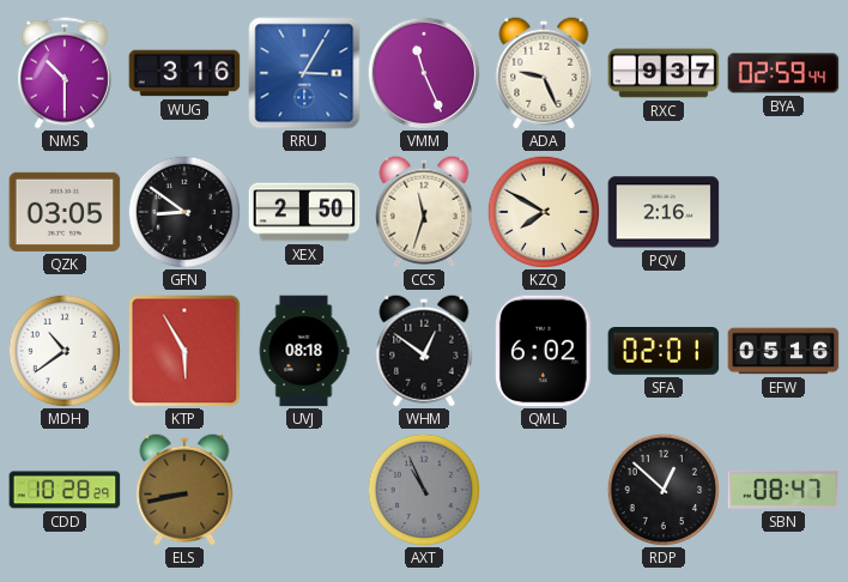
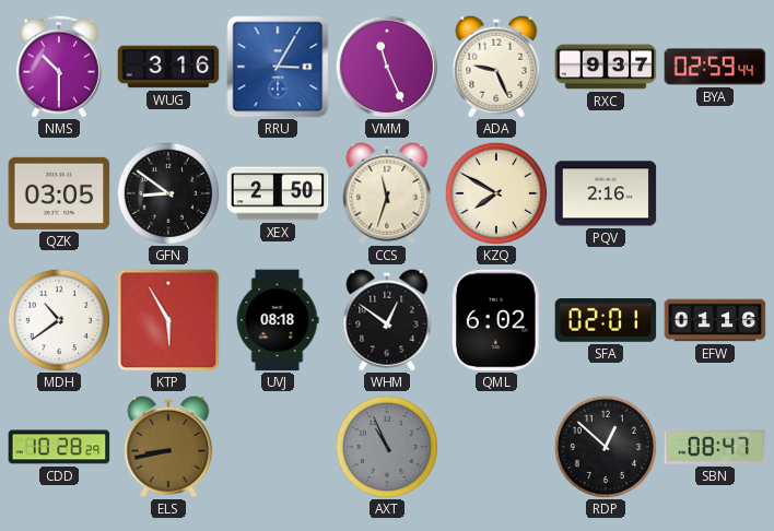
EFW: 05:16 -> 01:16
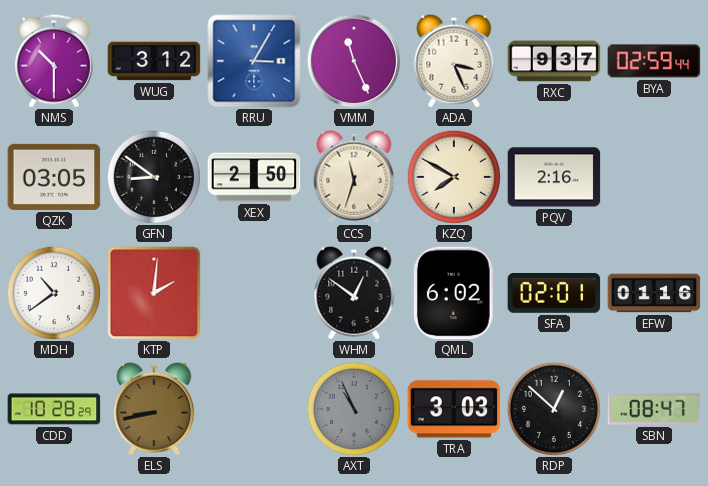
WUG: 3:16 -> 3:12
ADA: 9:26 -> 3:26
KTP: 5:55 -> 2:01
UVJ: 08:18 -> none
TRA: none -> 3:03
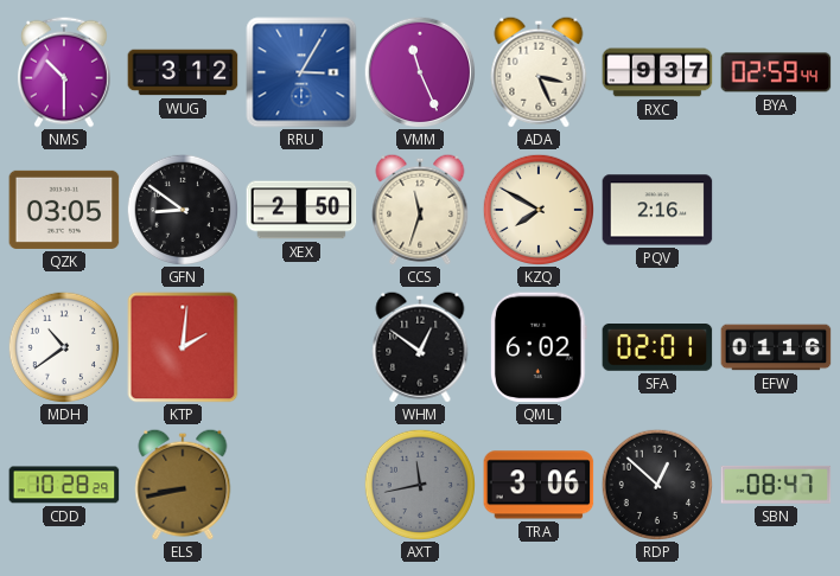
AXT: 10:56 -> 11:43
TRA: 3:03 -> 3:06
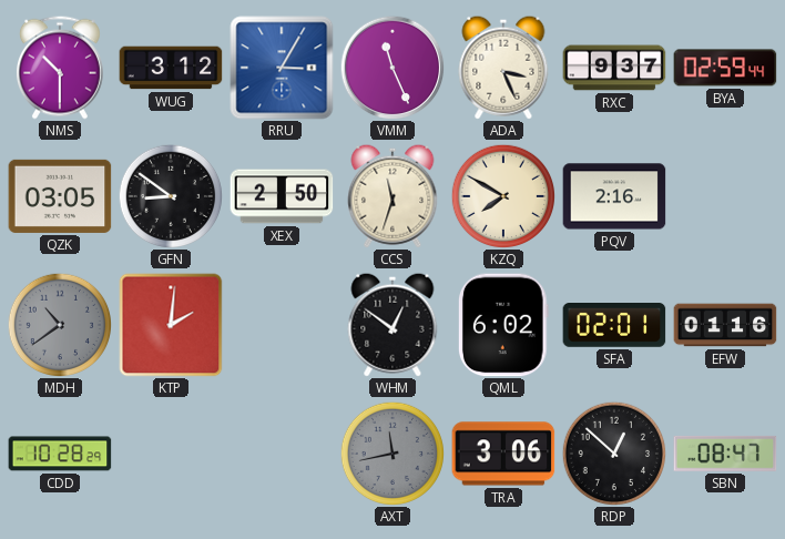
MDH dial: white -> grey
ELS: 8:43 -> none
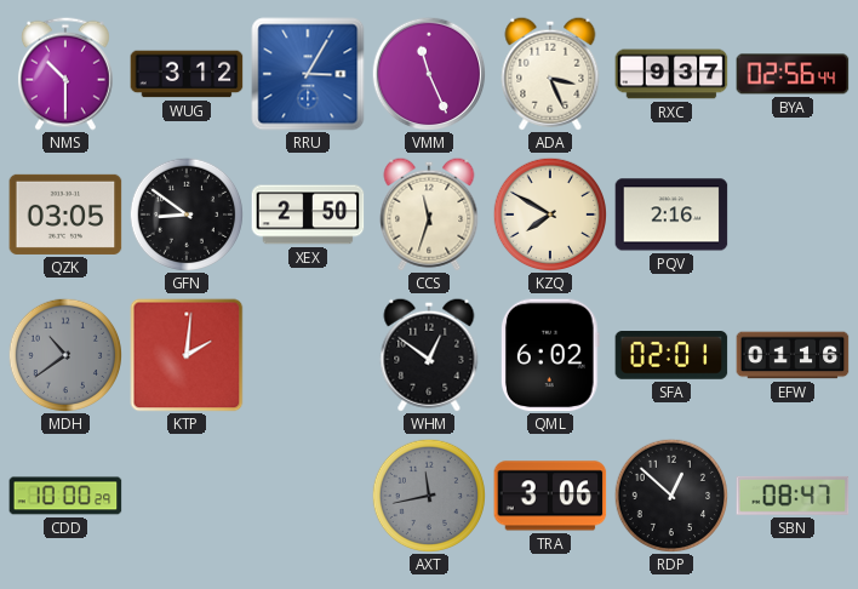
BYA: 02:59 -> 02:56
CDD: 10:28 -> 10:00
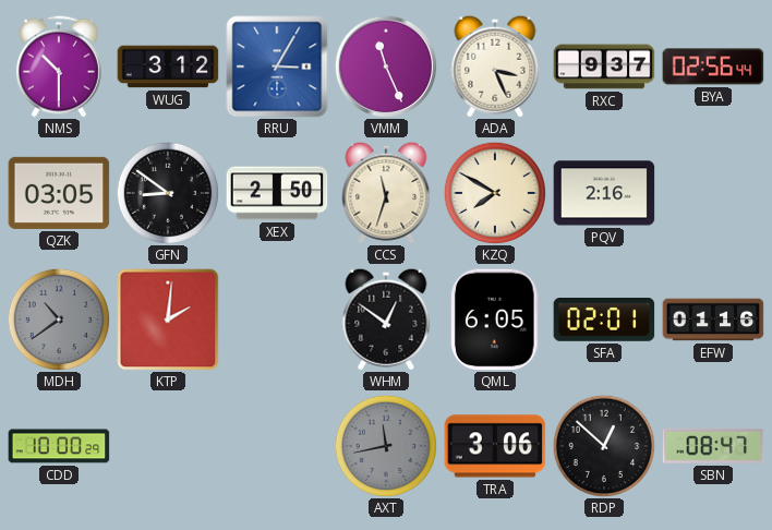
QML: 6:02 -> 6:05
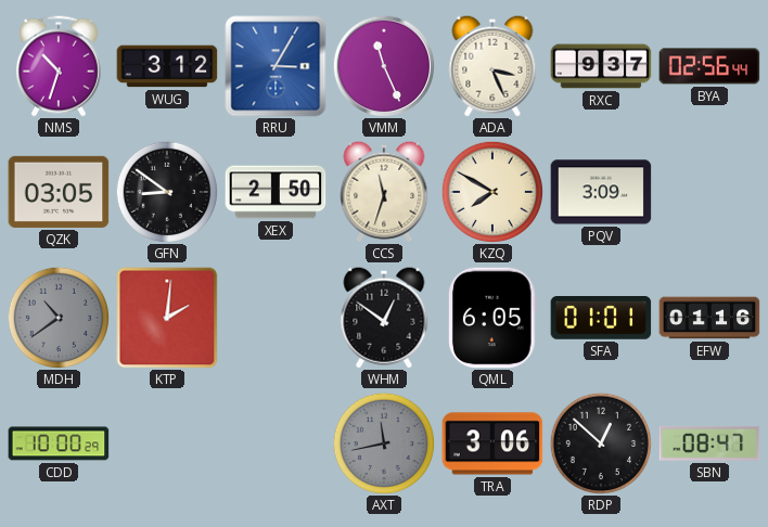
NMS: 10:30 -> 10:33
PQV: 2:16 -> 3:09
SFA: 02:01 -> 01:01
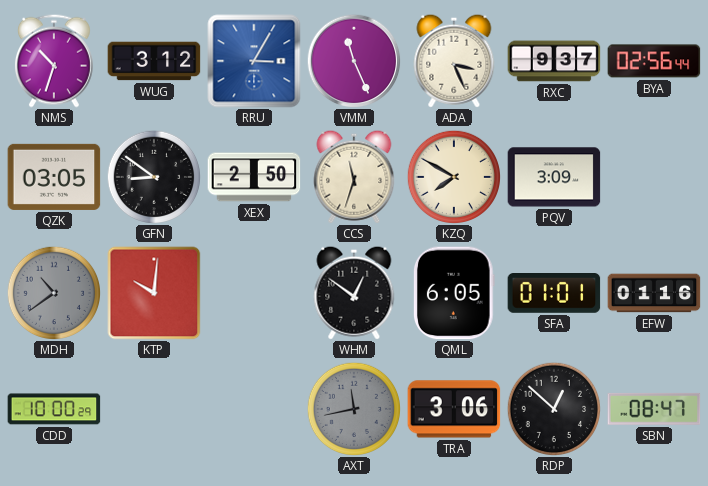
KTP: 2:01 -> 10:01
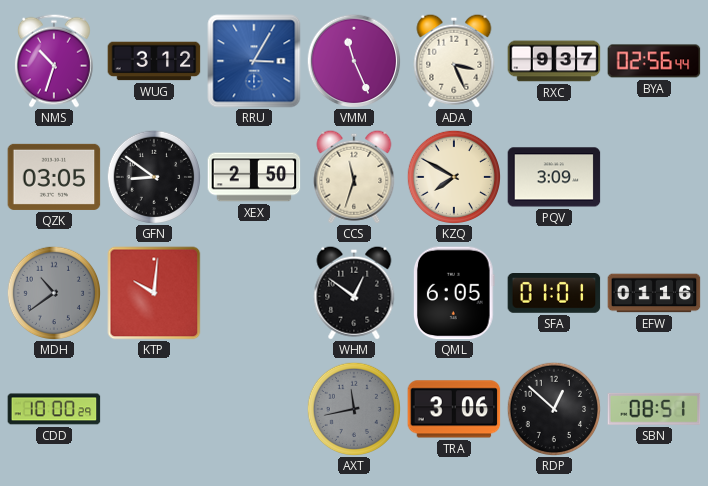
SBN: 08:47 -> 08:51
